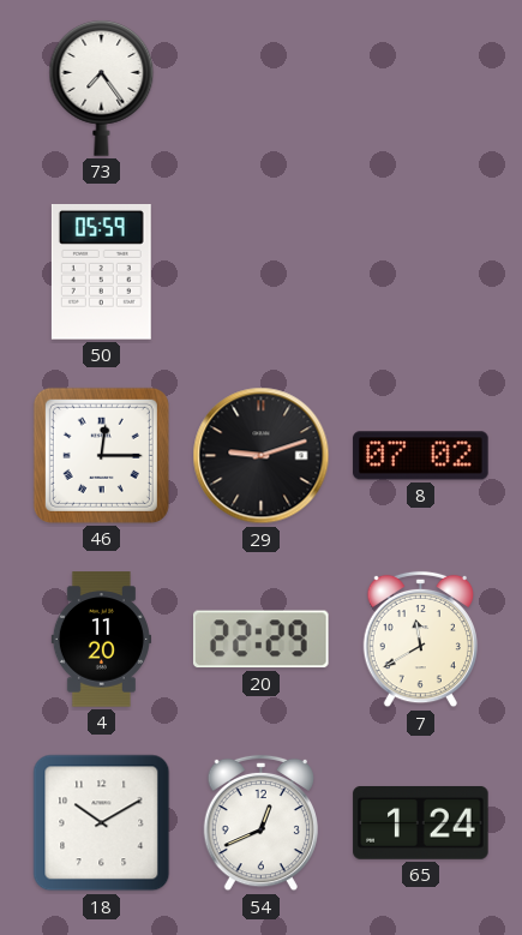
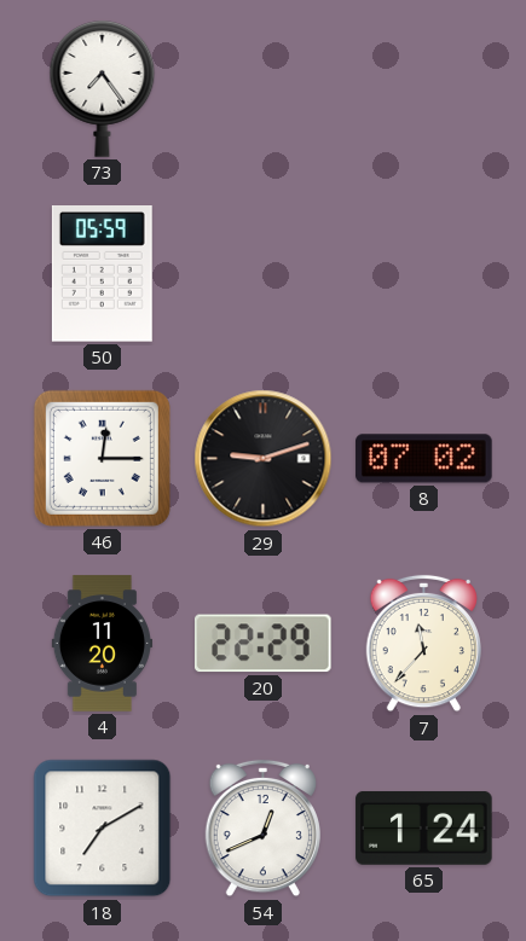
7: 11:40 -> 11:37
18: 10:10 -> 7:10
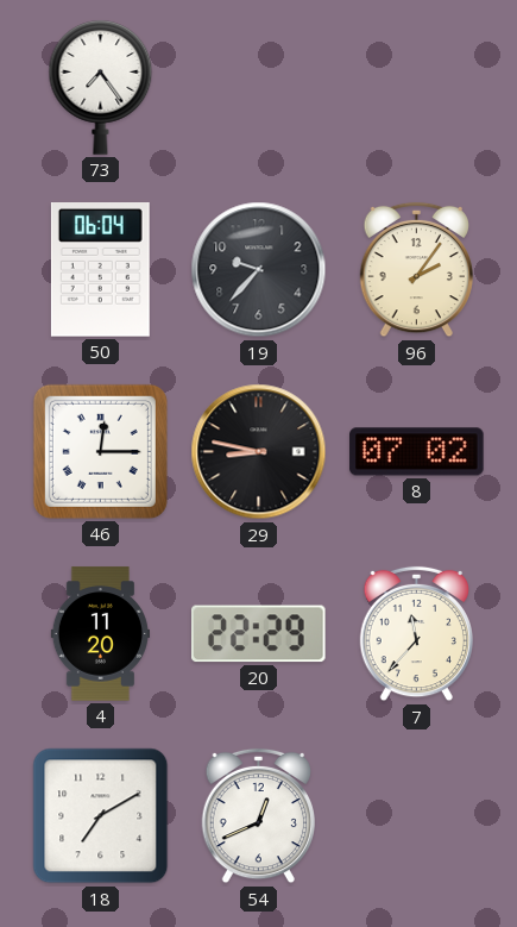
50: 05:59 -> 06:04
19: none -> 9:37
96: none -> 2:06
29: 9:12 -> 8:47
65: 1:24 -> none
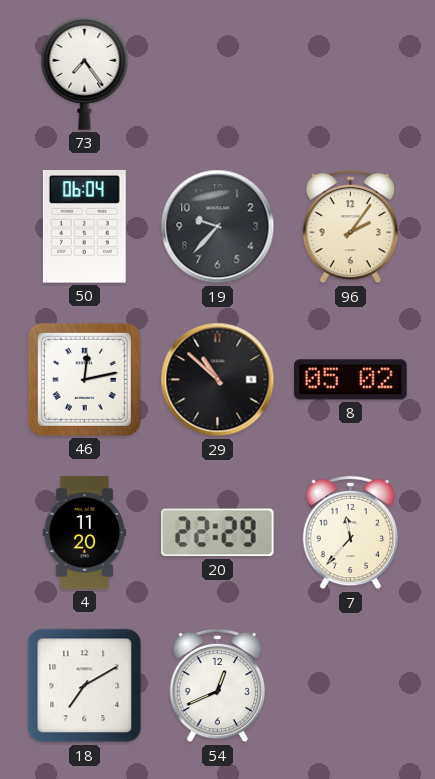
46: 12:15 -> 12:13
29: 8:47 -> 10:52
8: 07:02 -> 05:02
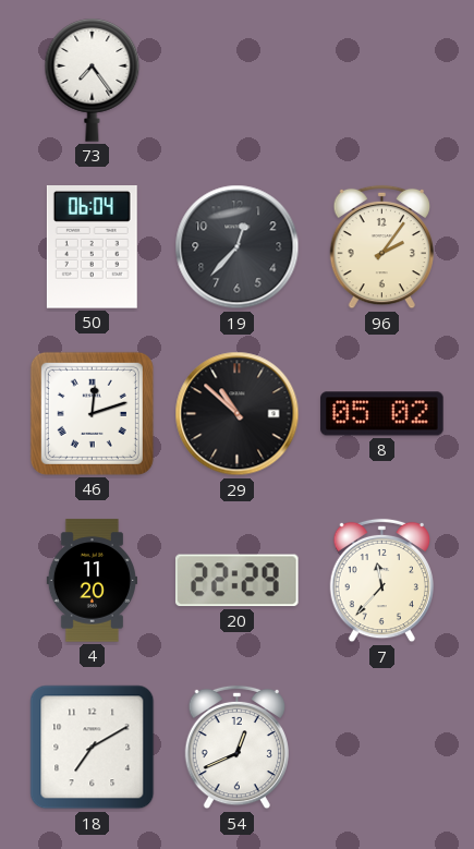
19: 9:37 -> 12:37
46: 12:13 -> 12:12
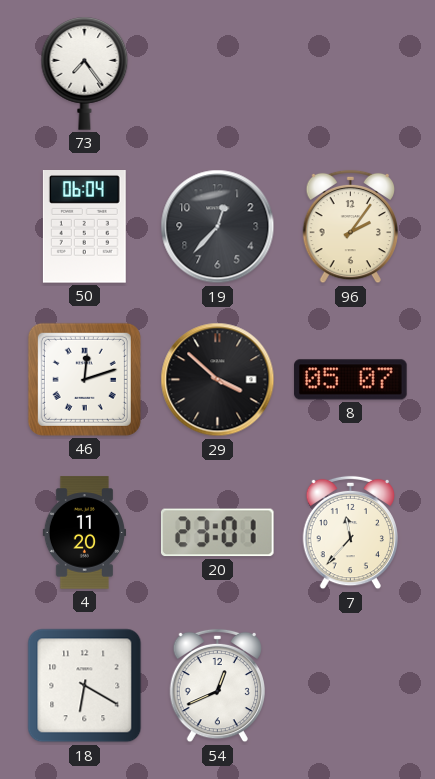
29: 10:52 -> 3:52
8: 05:02 -> 05:07
20: 22:29 -> 23:01
18: 7:10 -> 6:20
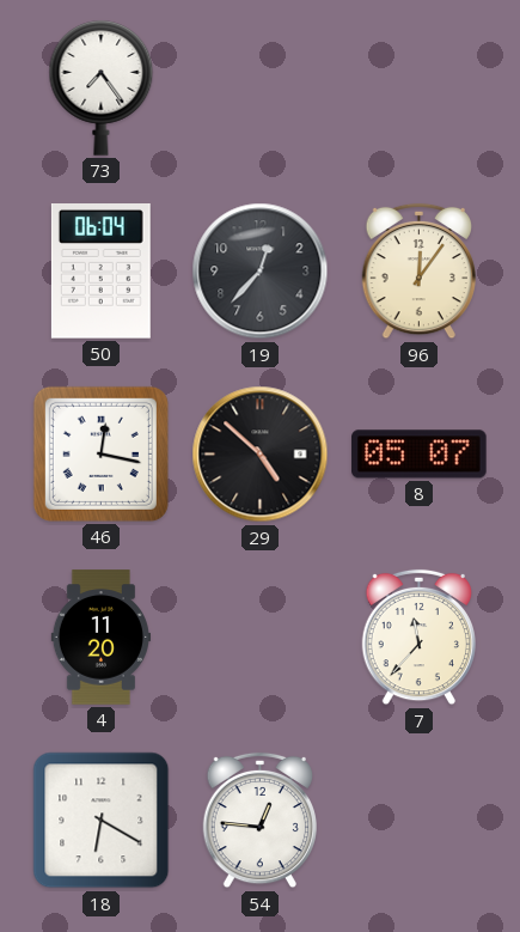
96: 2:06 -> 12:06
46: 12:12 -> 12:17
29: 3:52 -> 4:52
20: 23:01 -> none
54: 12:41 -> 12:46
